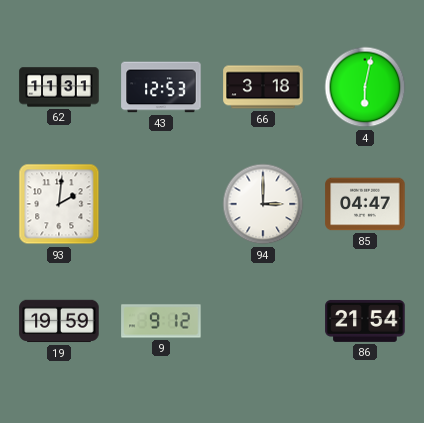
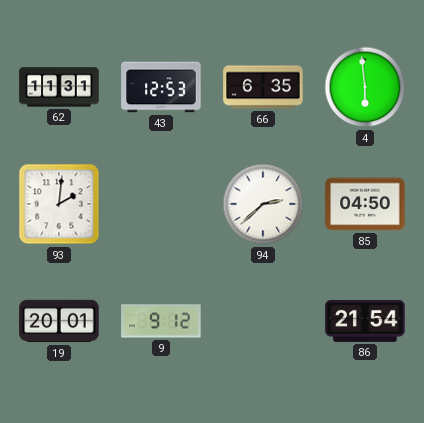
66: 3:18 -> 6:35
4: 6:02 -> 5:59
94: 3:00 -> 2:38
85: 04:47 -> 04:50
19: 19:59 -> 20:01
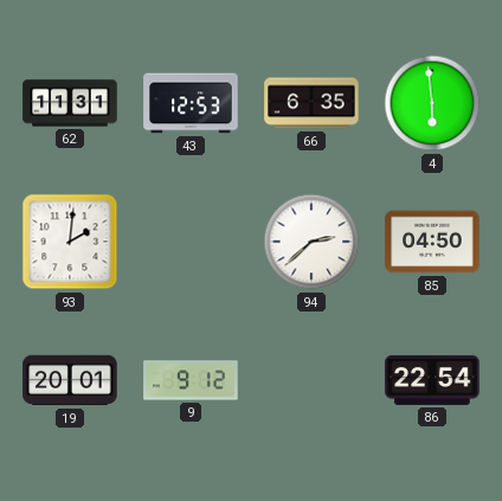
86: 21:54 -> 22:54
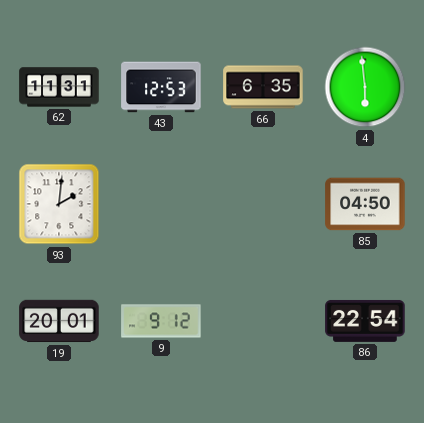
94: 2:38 -> none
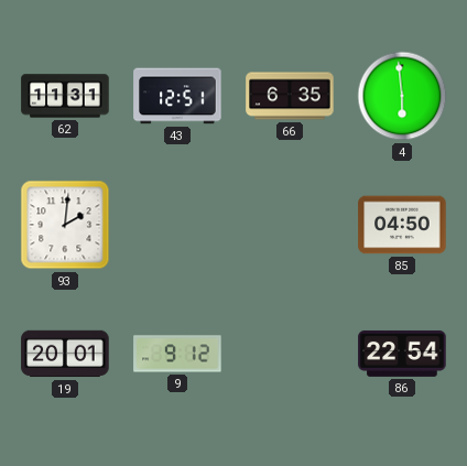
43: 12:53 -> 12:51
